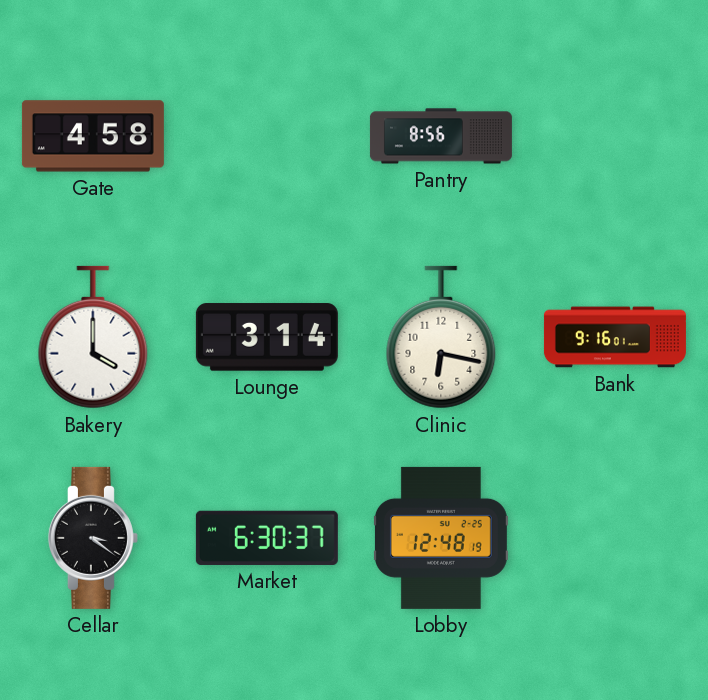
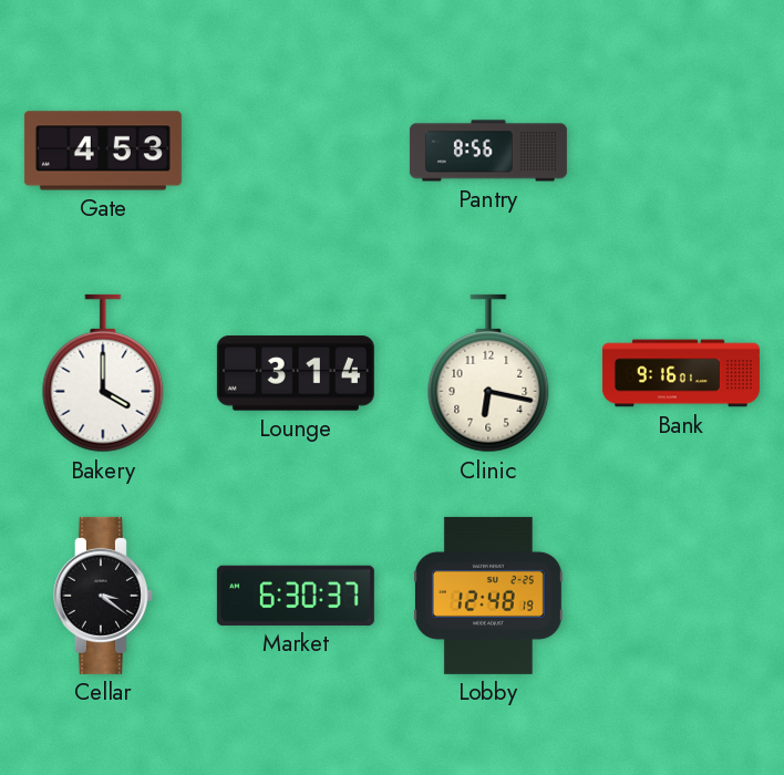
Gate: 4:58 -> 4:53
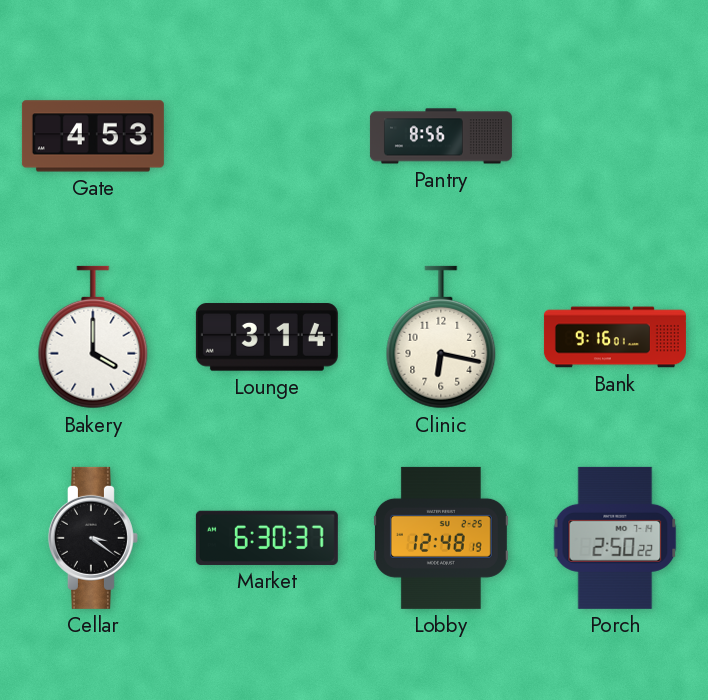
Porch: none -> 2:50
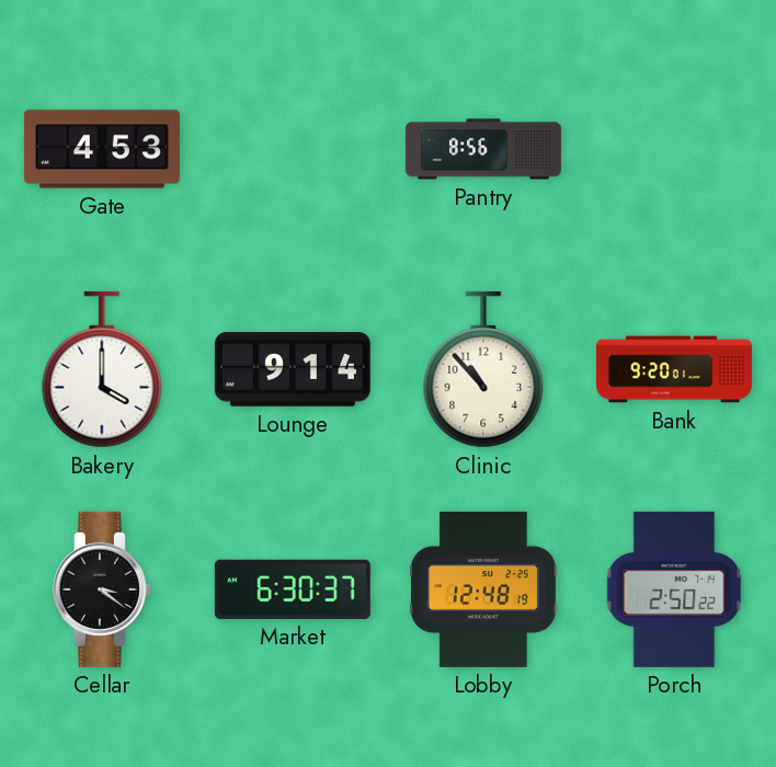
Lounge: 3:14 -> 9:14
Clinic: 6:17 -> 10:53
Bank: 9:16 -> 9:20
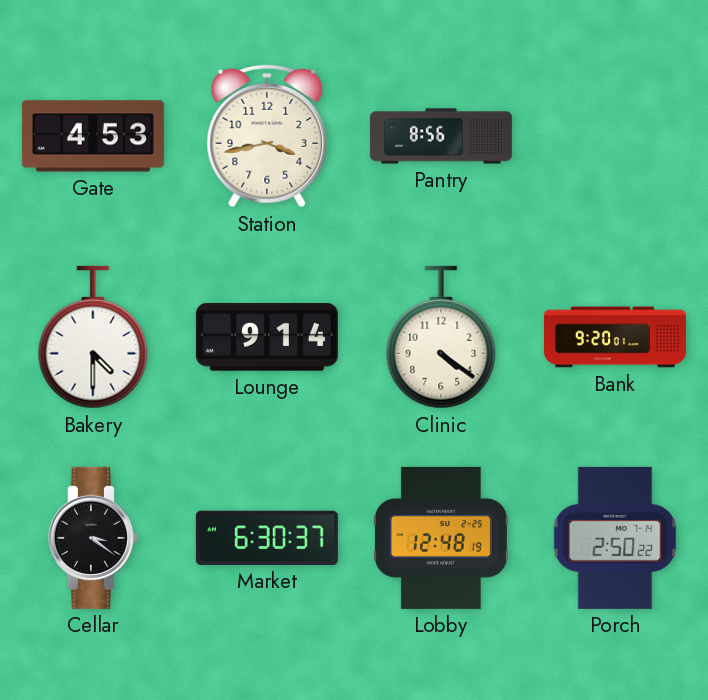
Station: none -> 3:43
Bakery: 4:00 -> 4:30
Clinic: 10:53 -> 4:21
